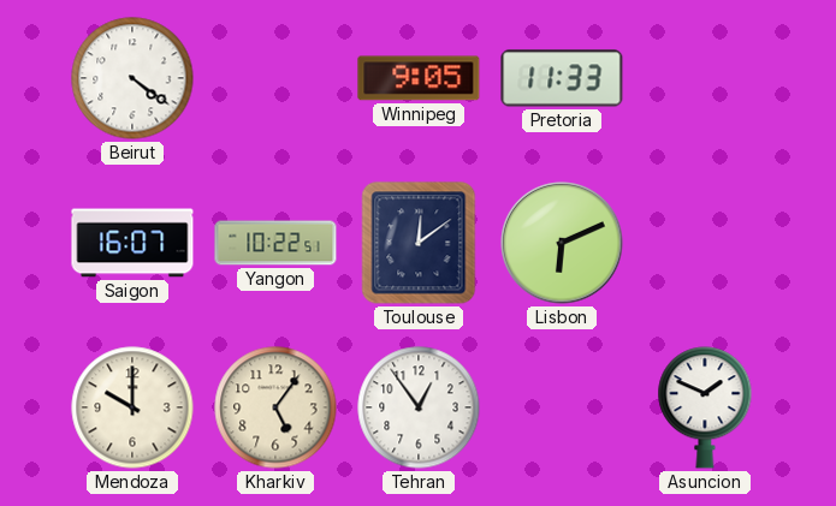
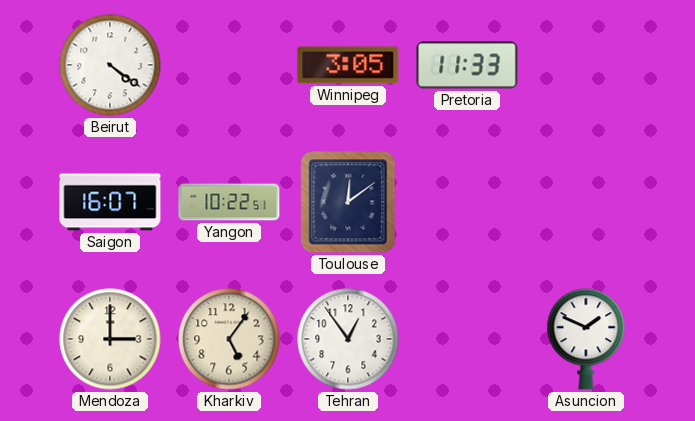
Winnipeg: 9:05 -> 3:05
Lisbon: 6:11 -> none
Mendoza: 10:00 -> 3:00
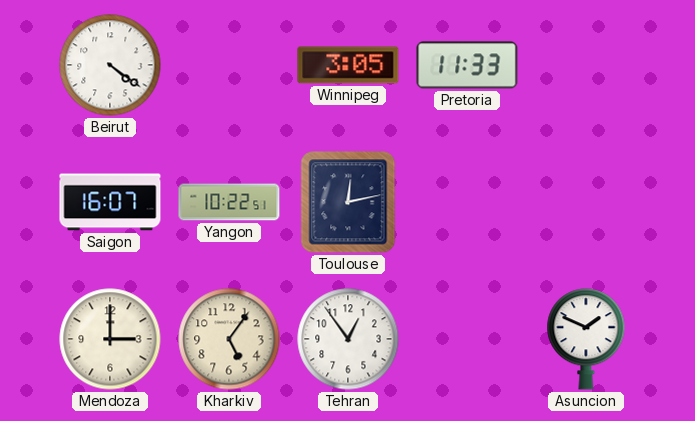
Toulouse: 12:09 -> 12:13
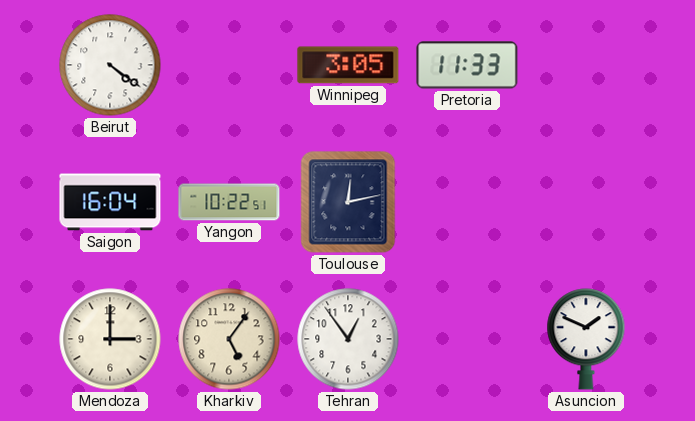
Saigon: 16:07 -> 16:04
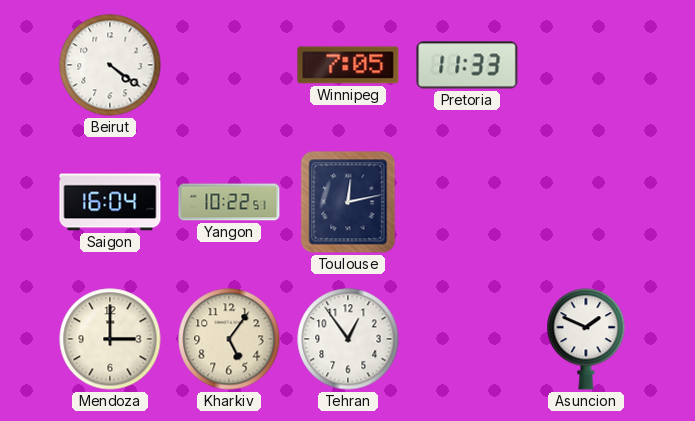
Winnipeg: 3:05 -> 7:05
